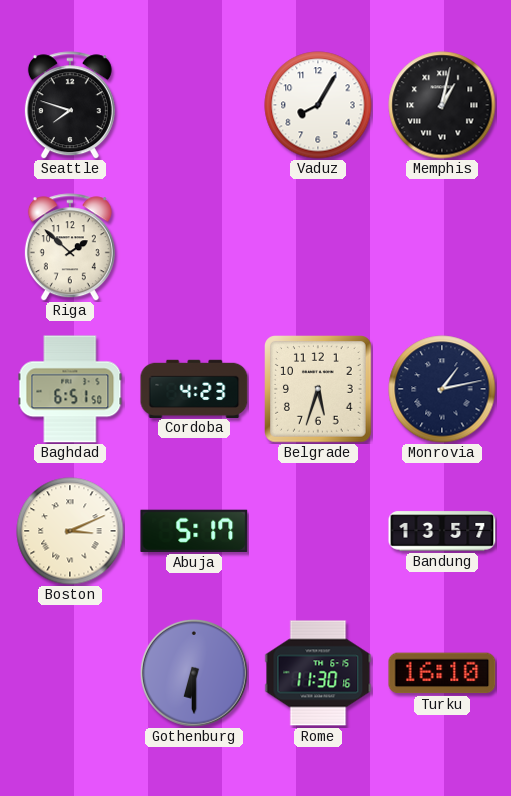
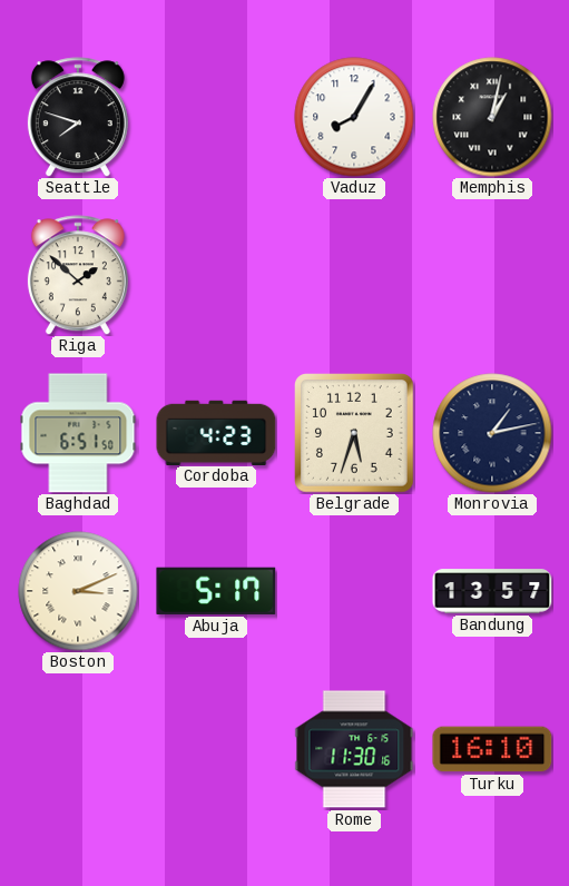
Gothenburg: 6:30 -> none
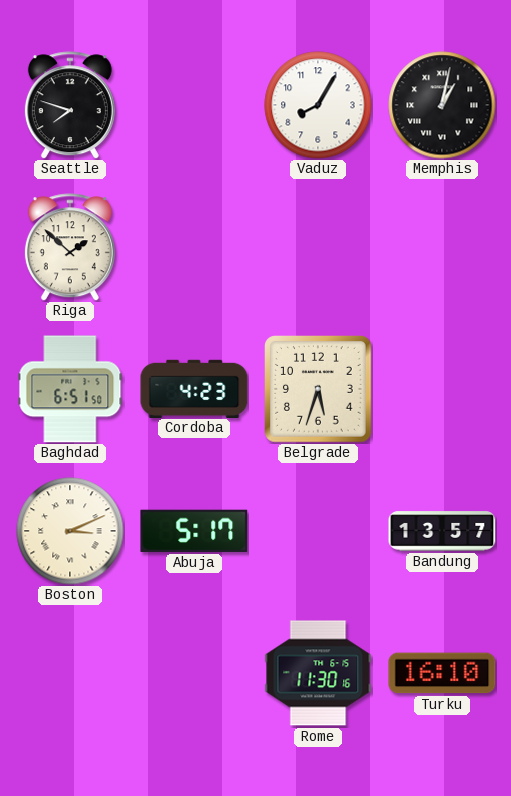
Monrovia: 1:13 -> none
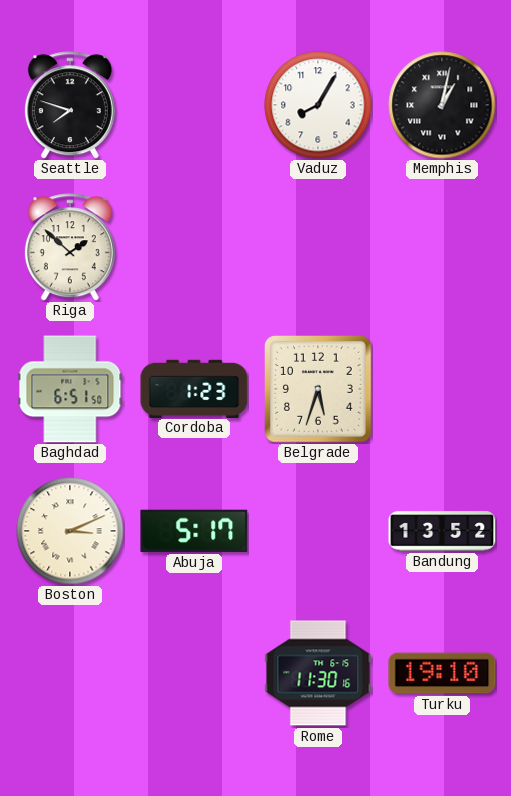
Cordoba: 4:23 -> 1:23
Bandung: 13:57 -> 13:52
Turku: 16:10 -> 19:10
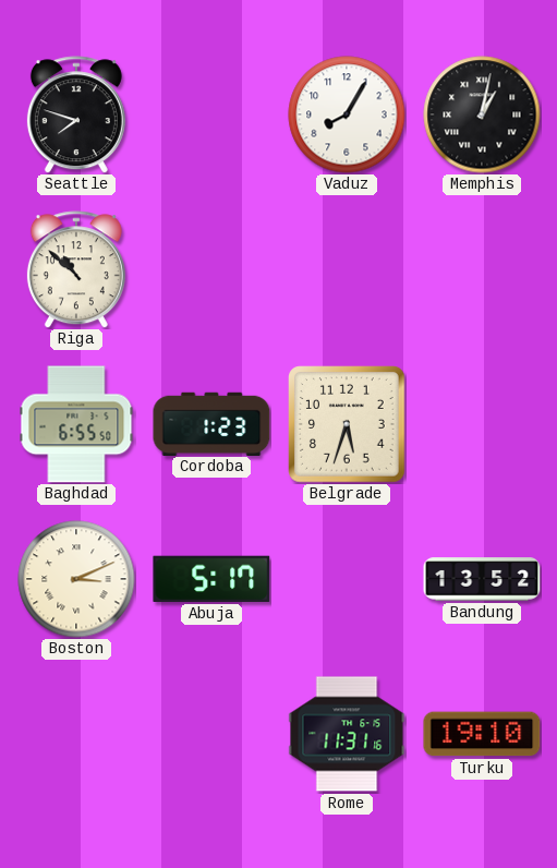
Riga: 1:52 -> 10:52
Baghdad: 6:51 -> 6:55
Rome: 11:30 -> 11:31
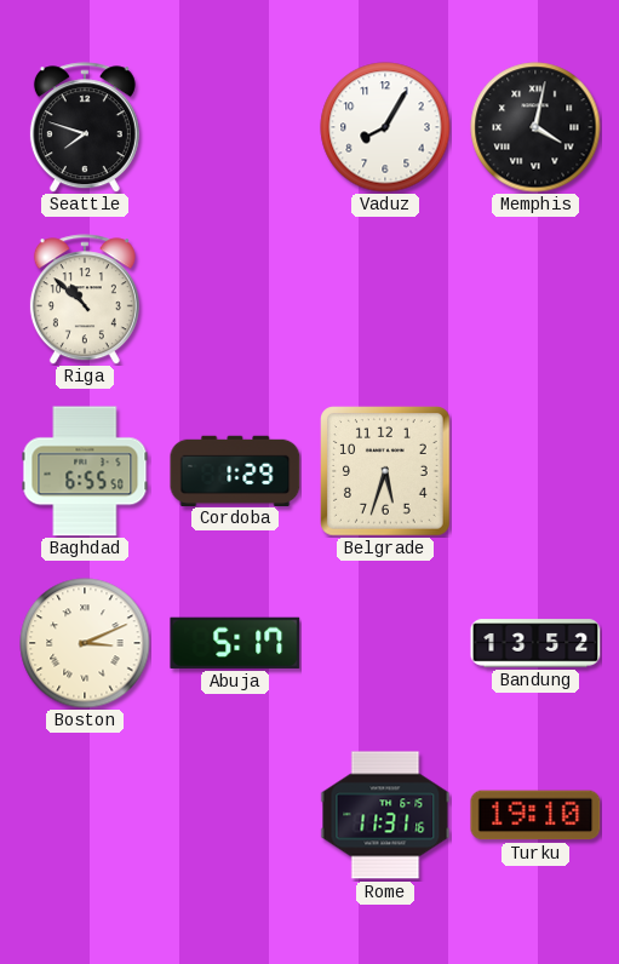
Memphis: 1:02 -> 4:02
Cordoba: 1:23 -> 1:29
